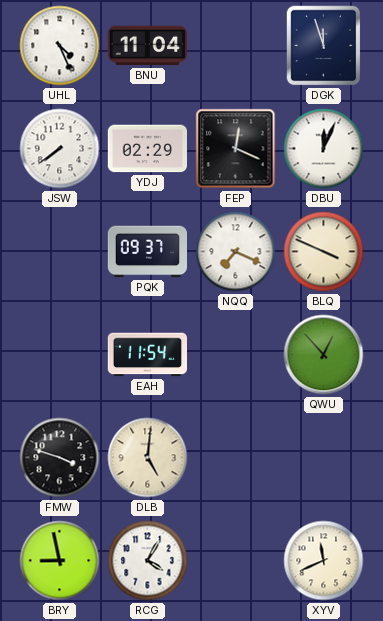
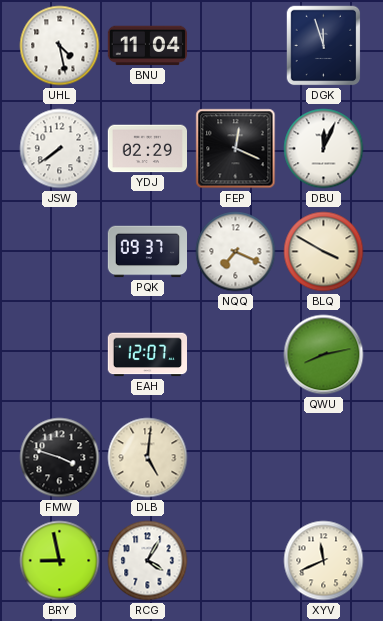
UHL: 4:26 -> 4:28
BLQ: 3:49 -> 3:50
EAH: 11:54 -> 12:07
QWU: 12:53 -> 8:13
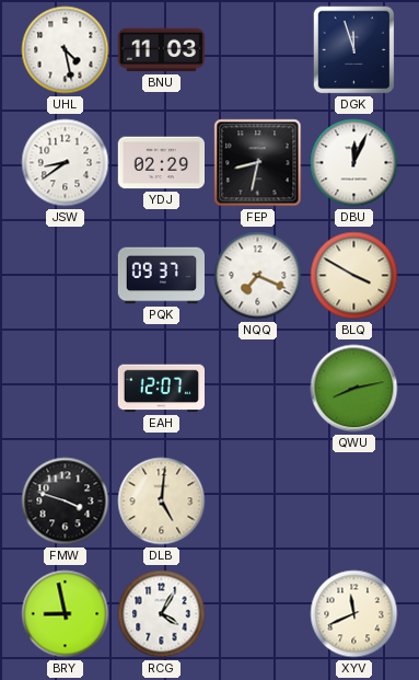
BNU: 11:04 -> 11:03
JSW: 7:39 -> 8:39
FEP: 12:19 -> 8:32
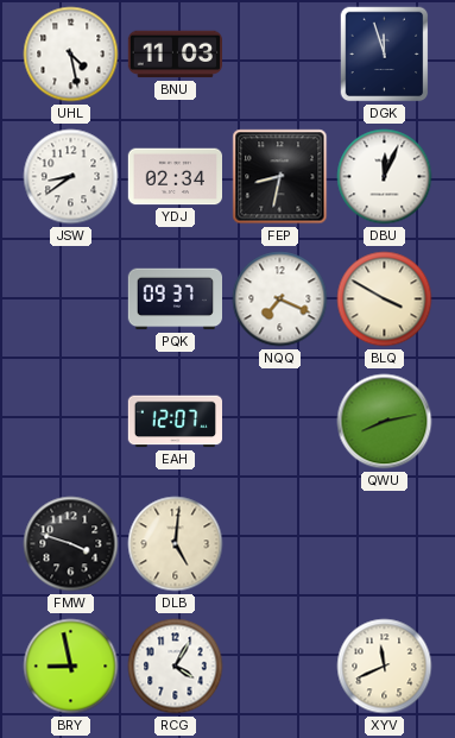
YDJ: 02:29 -> 02:34
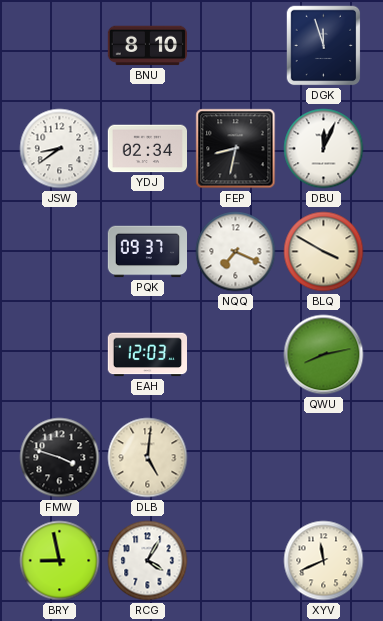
UHL: 4:28 -> none
BNU: 11:03 -> 8:10
EAH: 12:07 -> 12:03
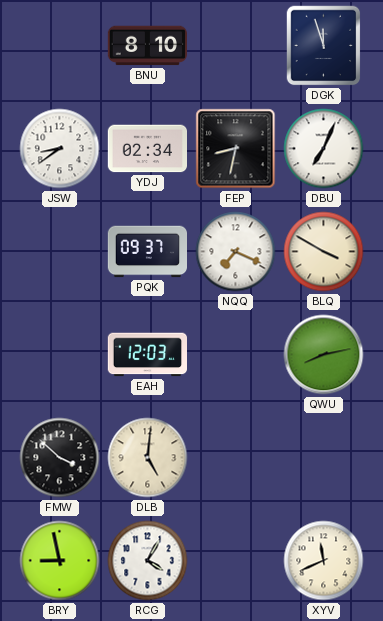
DBU: 12:04 -> 7:04
FMW: 3:48 -> 3:52
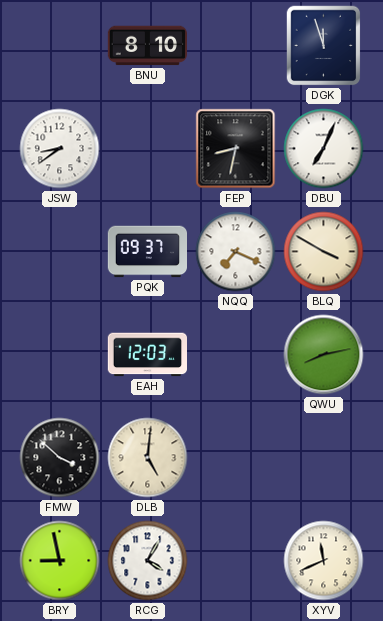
YDJ: 02:34 -> none
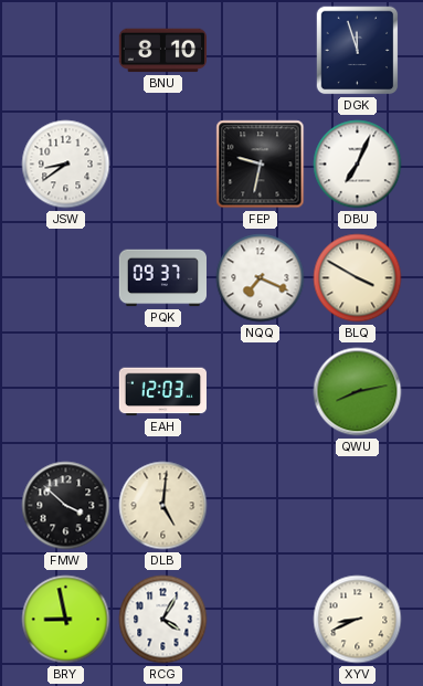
FEP: 8:32 -> 9:32
XYV: 11:41 -> 8:41
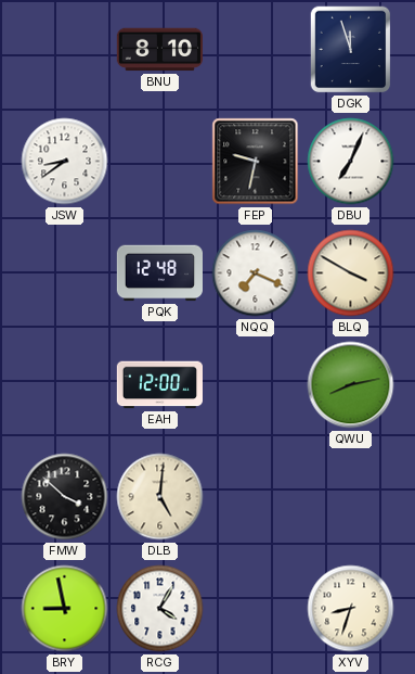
PQK: 09:37 -> 12:48
EAH: 12:03 -> 12:00
XYV: 8:41 -> 8:33
